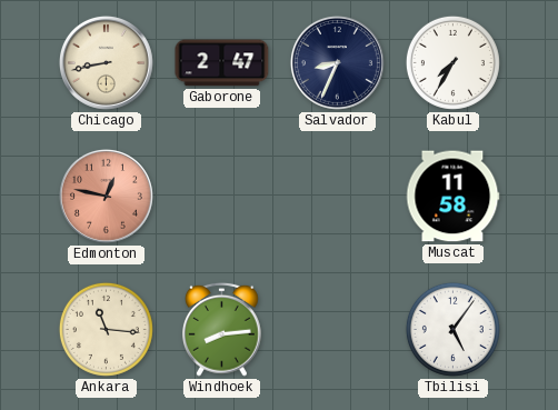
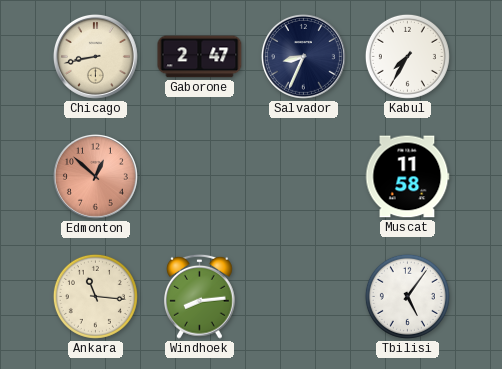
Edmonton: 12:47 -> 12:52
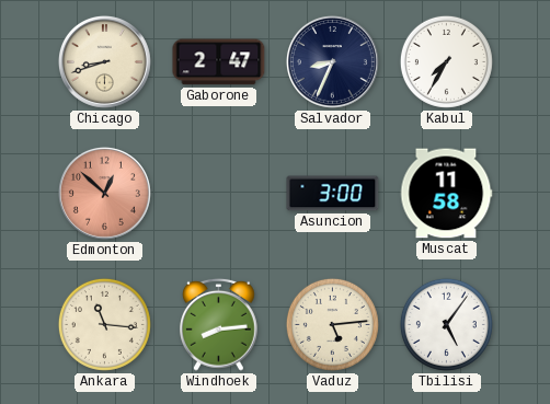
Chicago: 8:43 -> 8:42
Asuncion: none -> 3:00
Vaduz: none -> 5:14
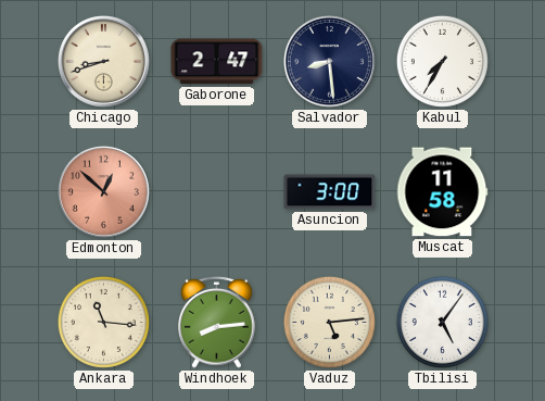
Salvador: 8:34 -> 8:29
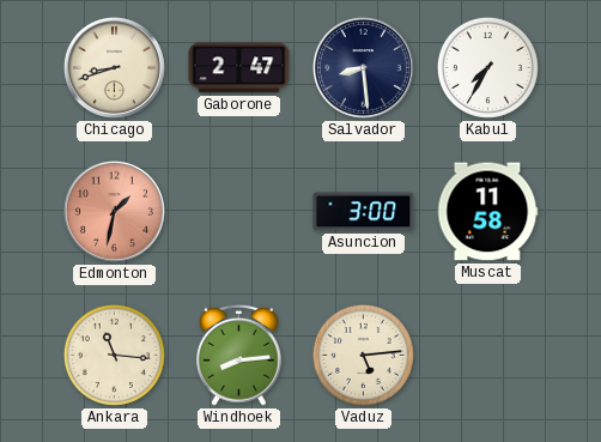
Edmonton: 12:52 -> 1:32
Tbilisi: 5:06 -> none
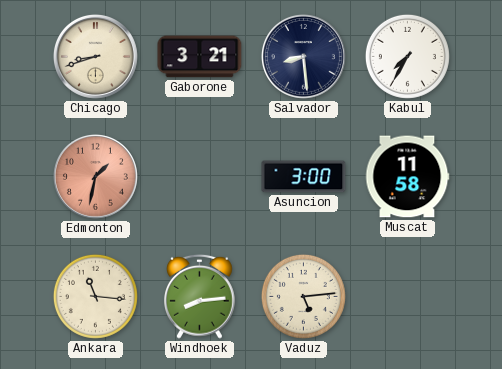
Gaborone: 2:47 -> 3:21
